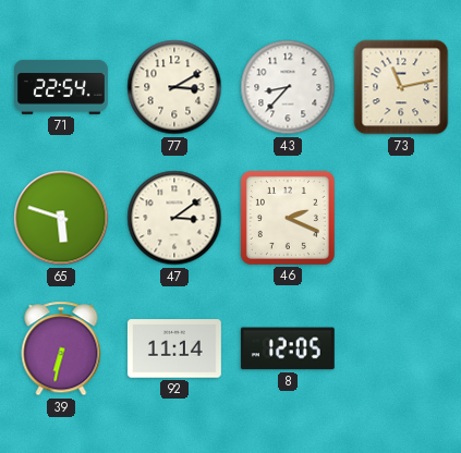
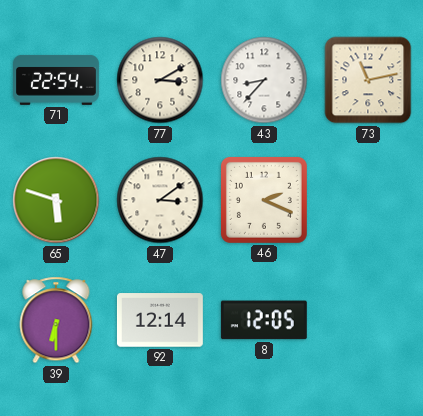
39: 6:32 -> 6:30
92: 11:14 -> 12:14
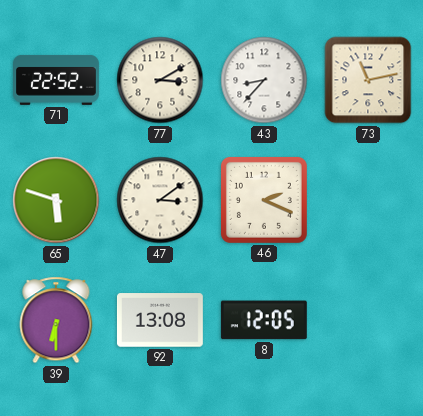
71: 22:54 -> 22:52
92: 12:14 -> 13:08
